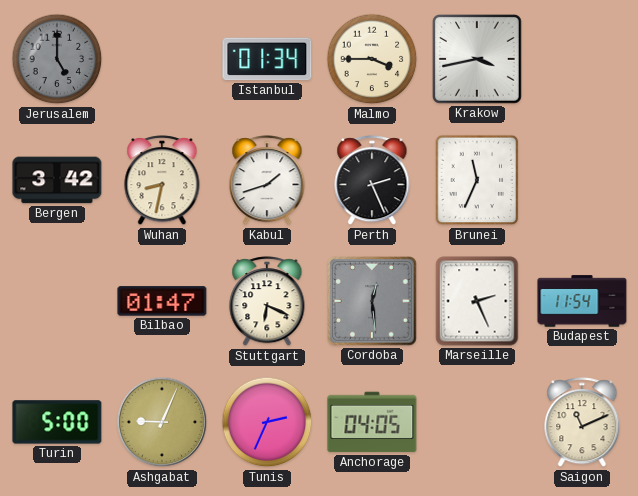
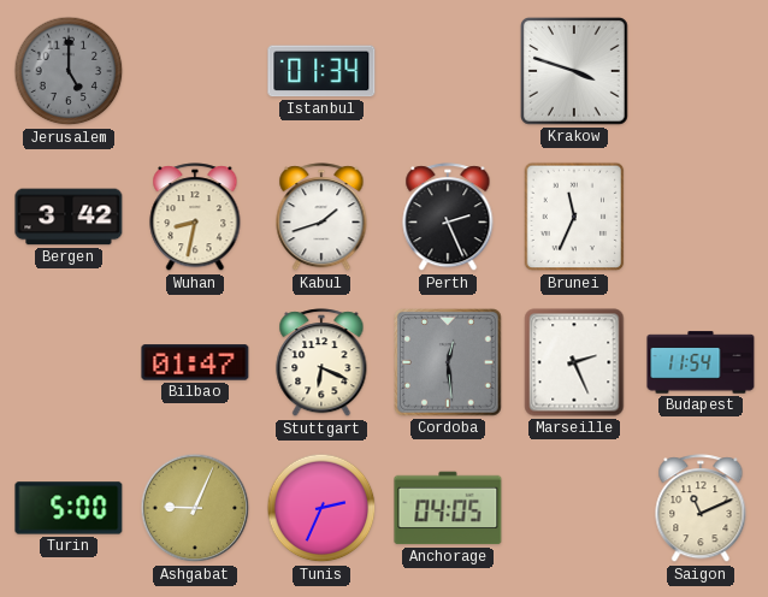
Malmo: 3:45 -> none
Krakow: 3:43 -> 3:48
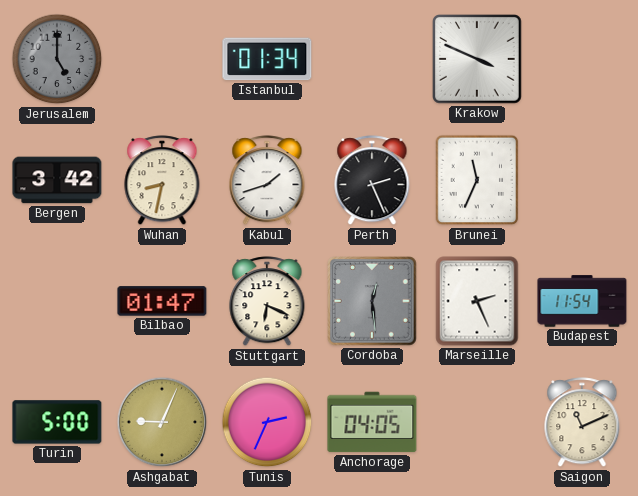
Krakow: 3:48 -> 3:49
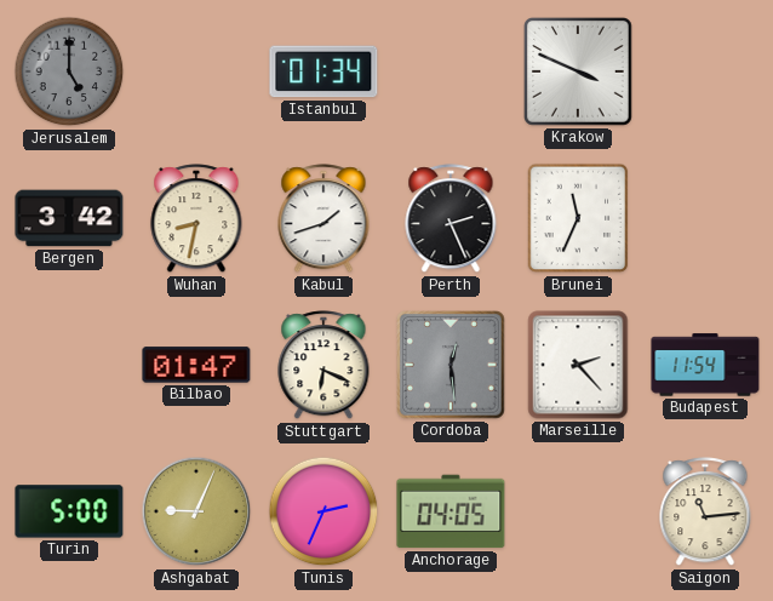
Marseille: 2:26 -> 2:23
Saigon: 11:11 -> 11:14
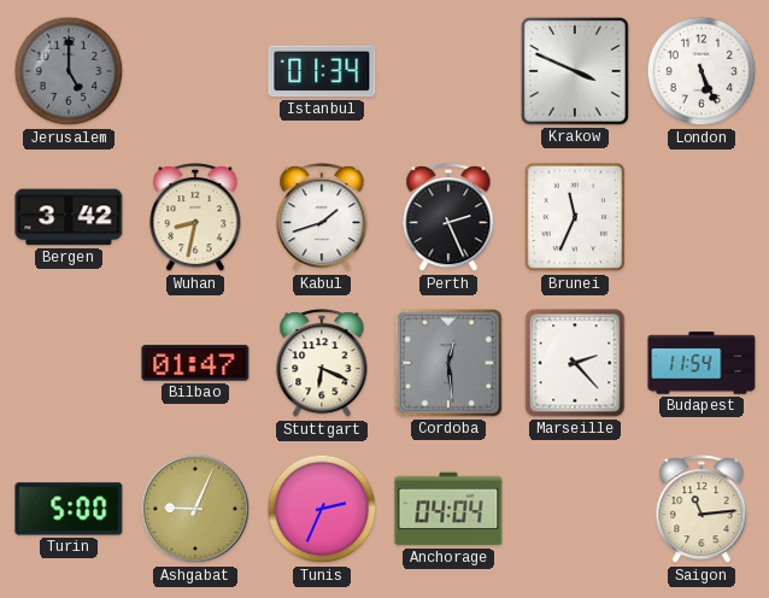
London: none -> 5:26
Anchorage: 04:05 -> 04:04
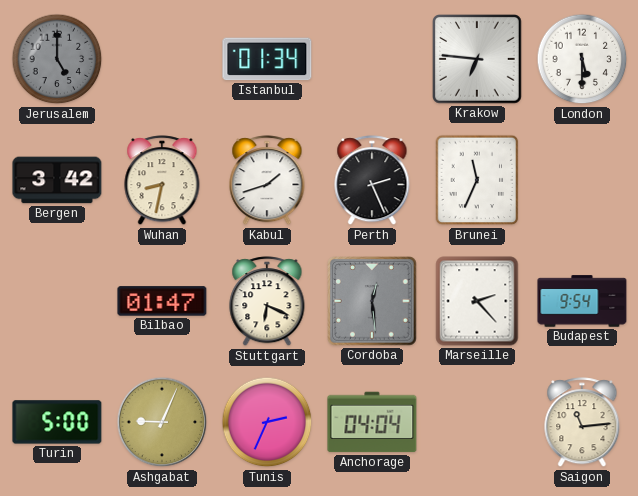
Krakow: 3:49 -> 6:46
London: 5:26 -> 5:30
Budapest: 11:54 -> 9:54
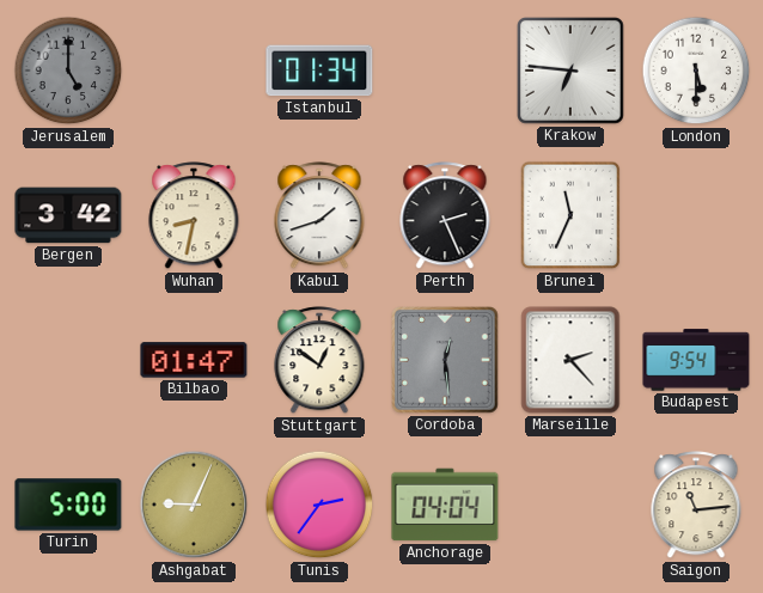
Stuttgart: 6:19 -> 12:51
Tunis: 2:34 -> 2:36
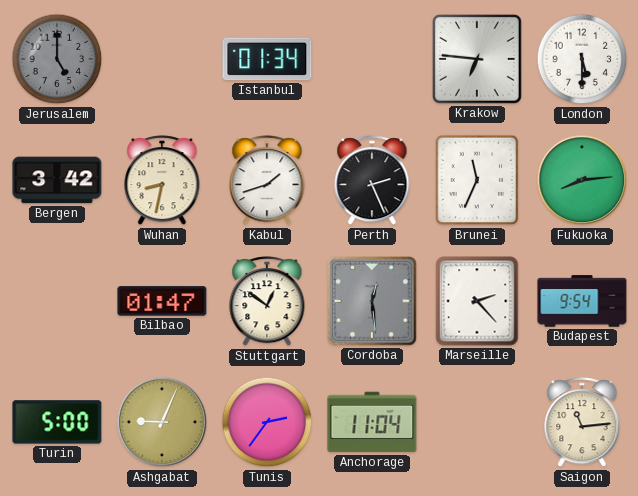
Fukuoka: none -> 8:14
Anchorage: 04:04 -> 11:04
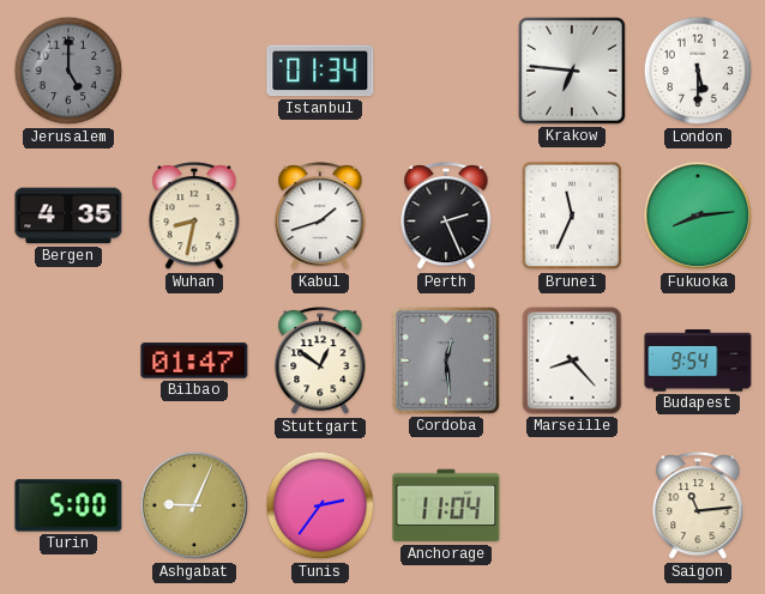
Bergen: 3:42 -> 4:35
Marseille: 2:23 -> 8:23
